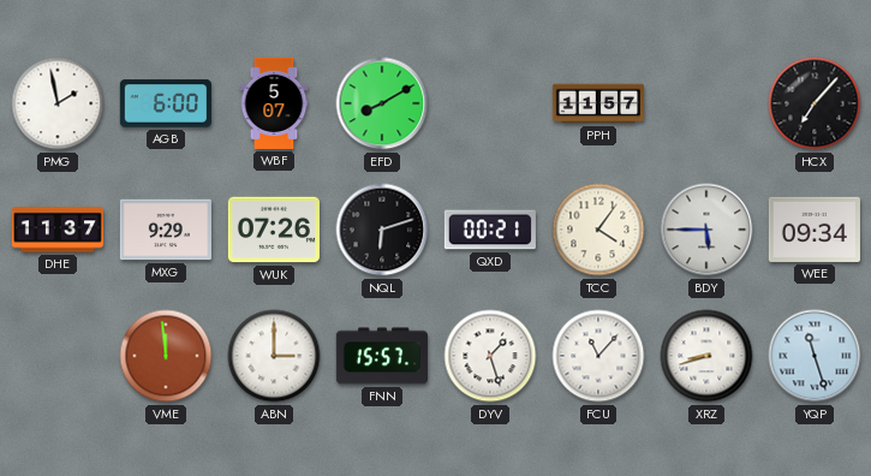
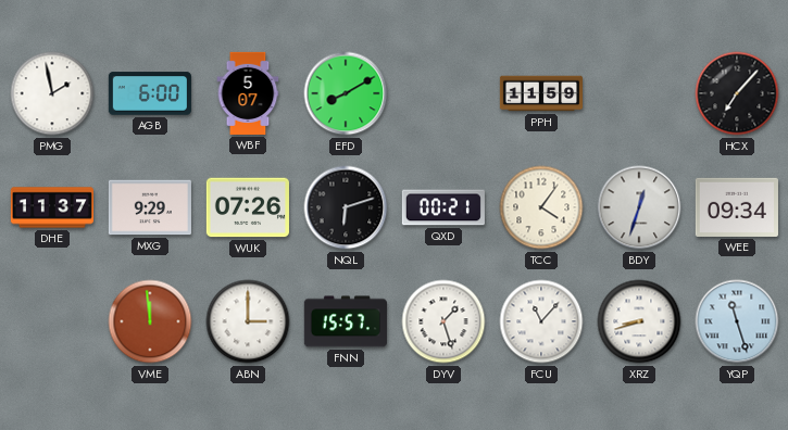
PPH: 11:57 -> 11:59
BDY: 5:45 -> 12:33
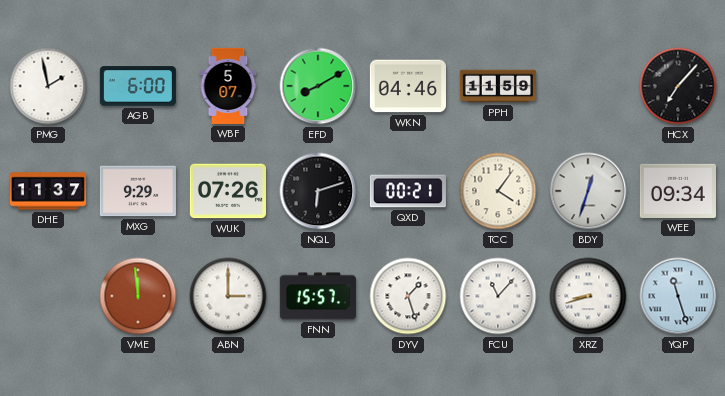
WKN: none -> 04:46
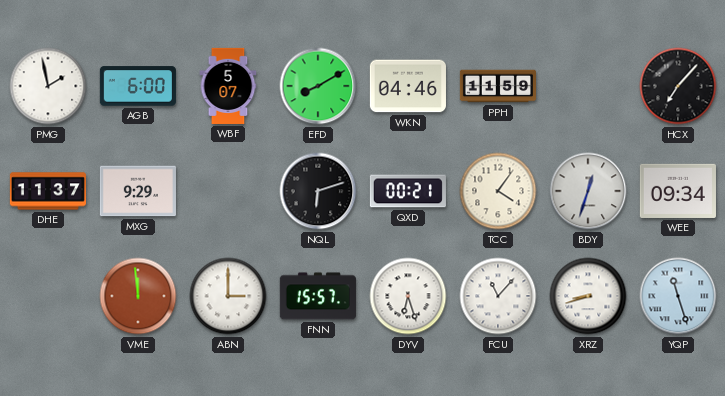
WUK: 07:26 -> none
DYV: 1:27 -> 6:27
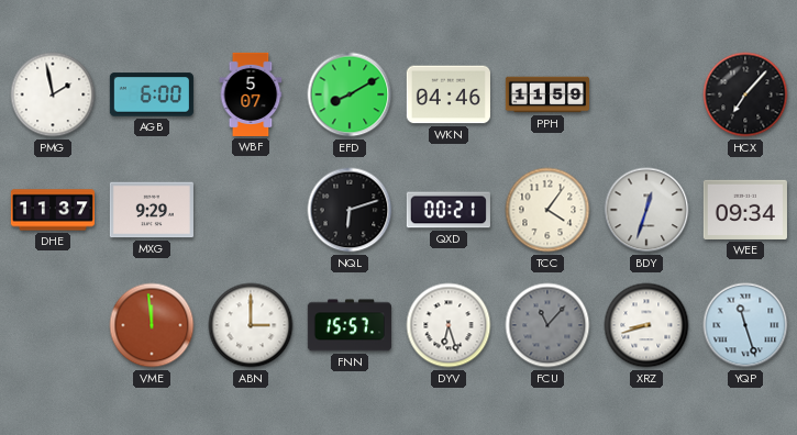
FCU dial: white -> grey
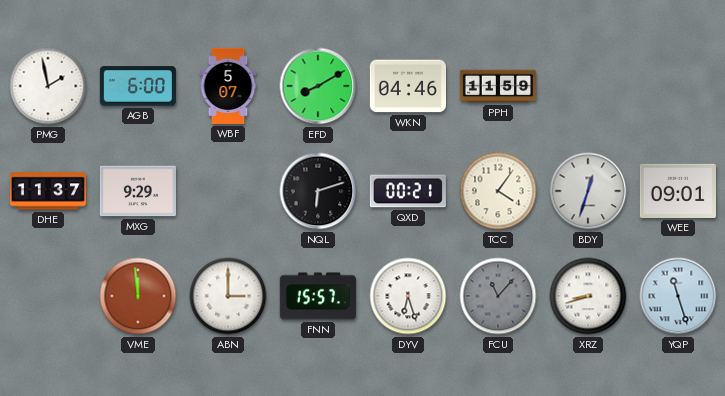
HCX: 7:07 -> none
WEE: 09:34 -> 09:01
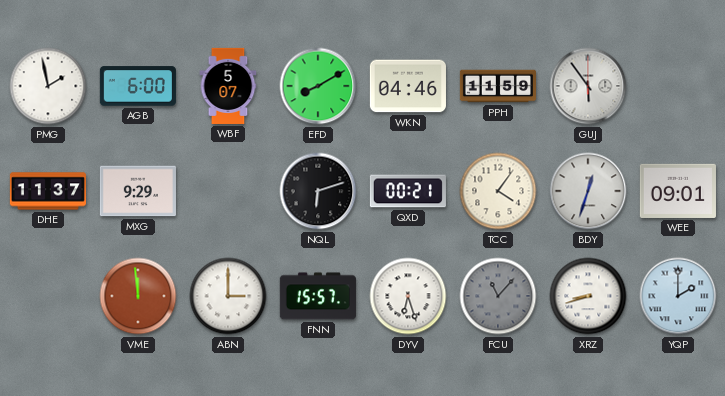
GUJ: none -> 5:54
YQP: 11:27 -> 2:00
